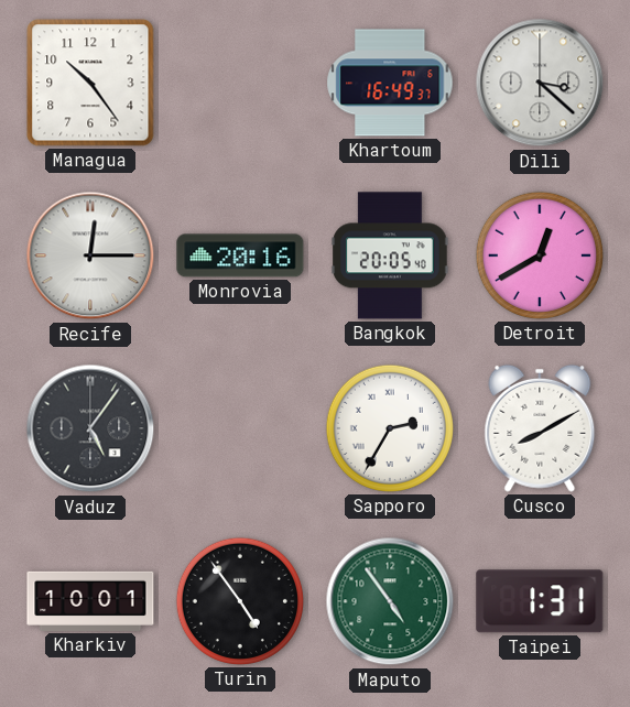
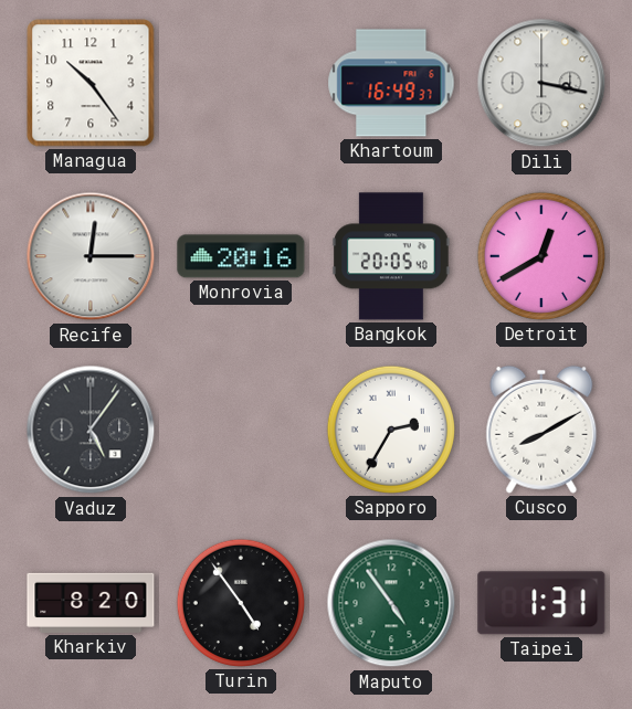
Dili: 3:22 -> 3:17
Kharkiv: 10:01 -> 8:20
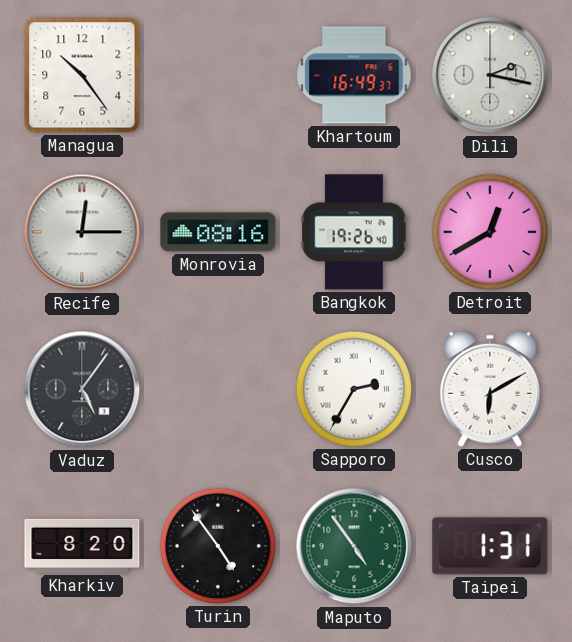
Dili: 3:17 -> 2:17
Monrovia: 20:16 -> 08:16
Bangkok: 20:05 -> 19:26
Cusco: 8:10 -> 6:10
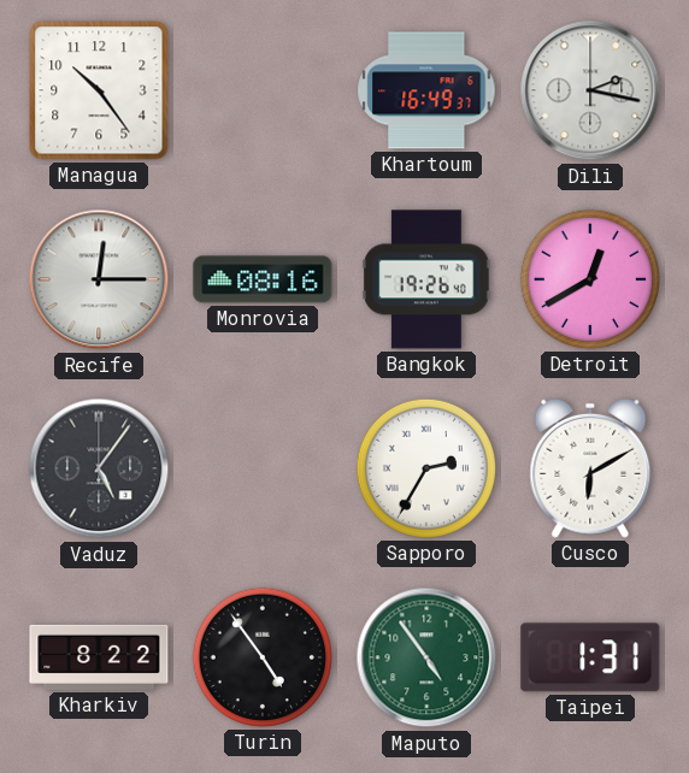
Kharkiv: 8:20 -> 8:22
